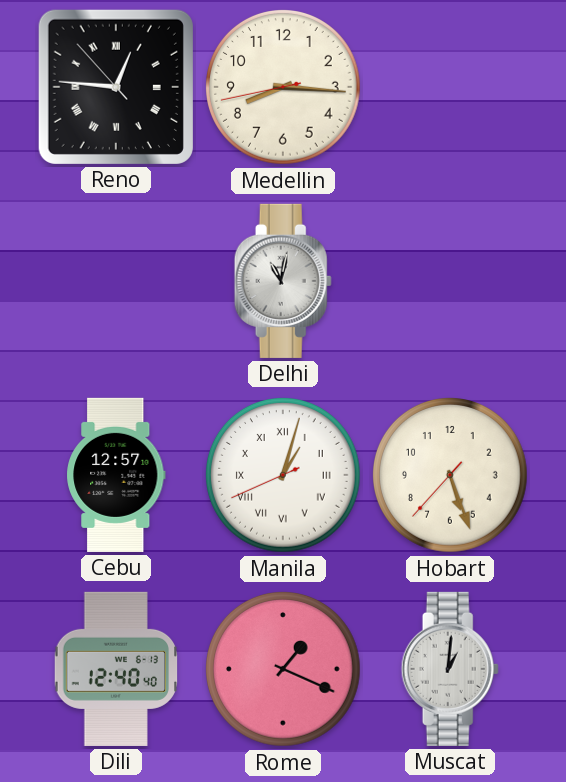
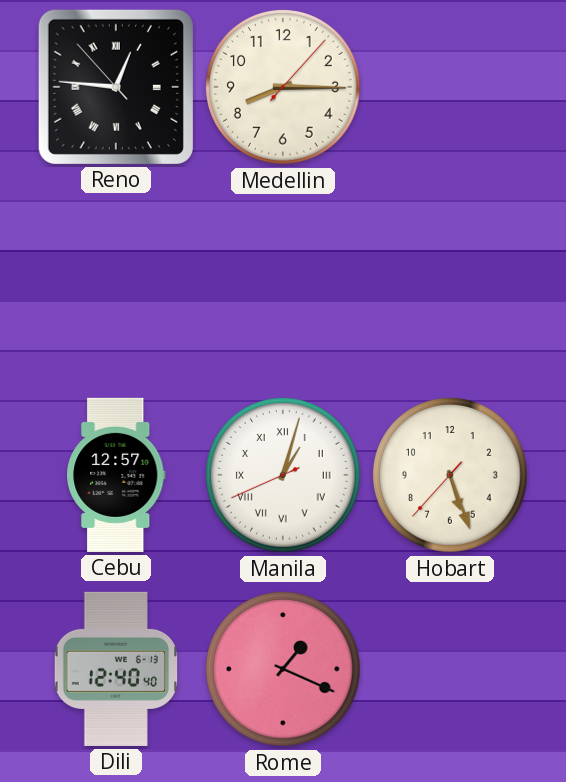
Medellin: 8:15:43 -> 8:15:07
Delhi: 11:02 -> none
Muscat: 1:01 -> none
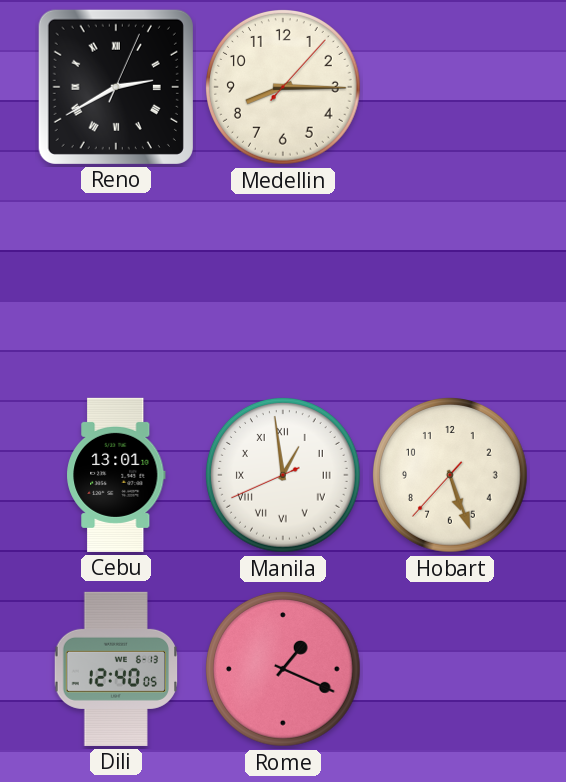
Reno: 12:45 -> 2:40
Cebu: 12:57 -> 13:01
Manila: 1:02 -> 12:58
Dili: 12:40:40 -> 12:40:05
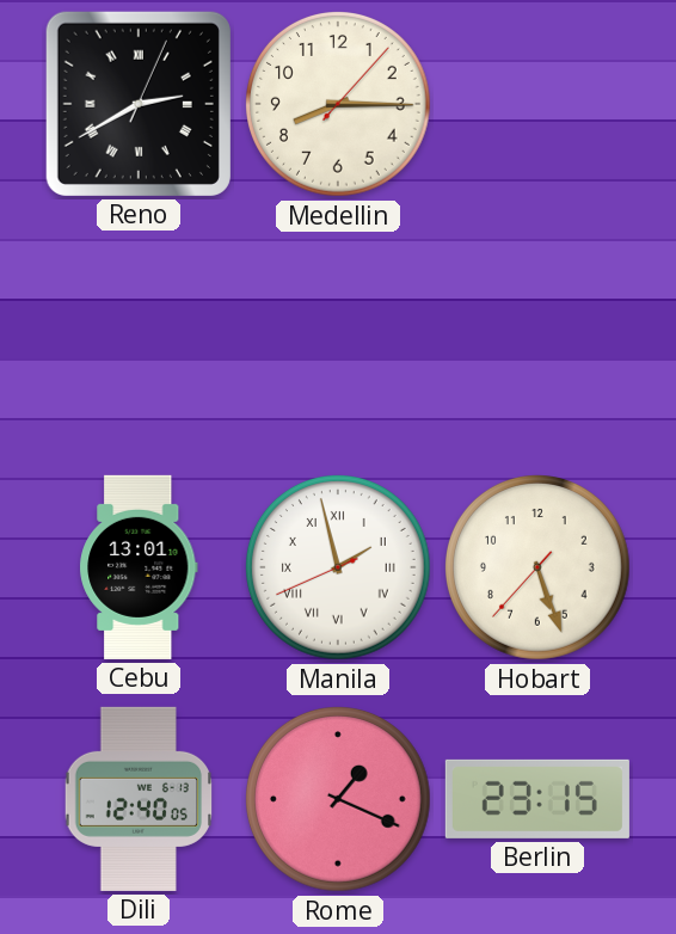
Manila: 12:58 -> 1:57
Berlin: none -> 23:15
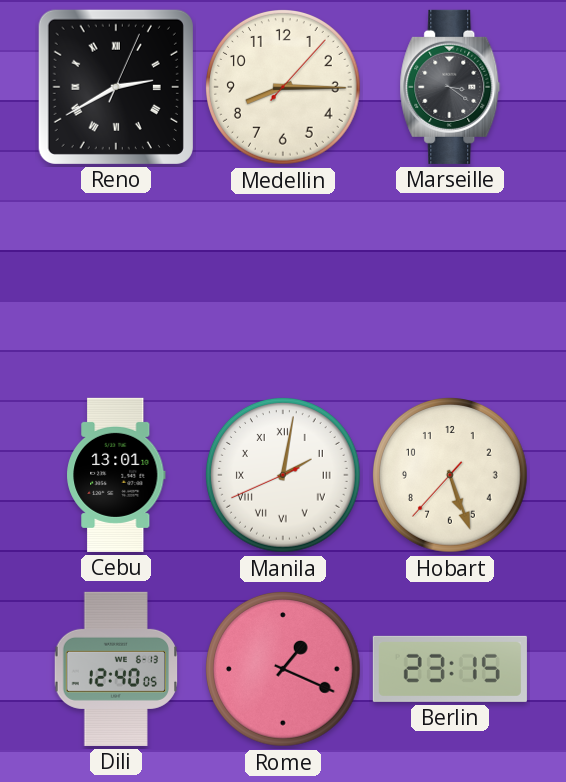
Marseille: none -> 3:21
Manila: 1:57 -> 2:01
